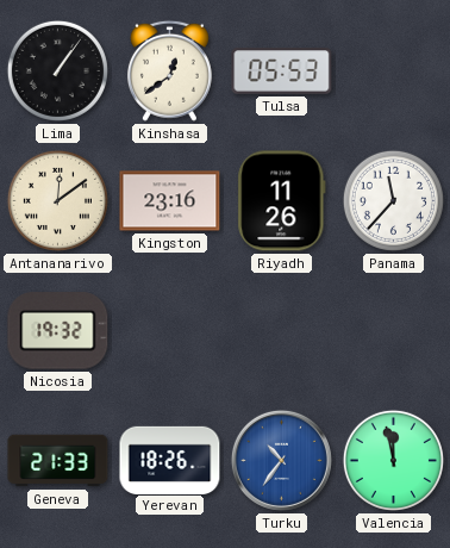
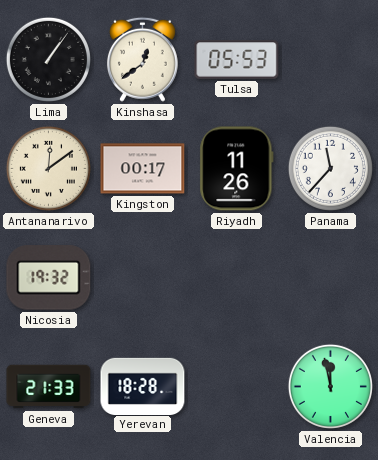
Kingston: 23:16 -> 00:17
Yerevan: 18:26 -> 18:28
Turku: 10:36 -> none
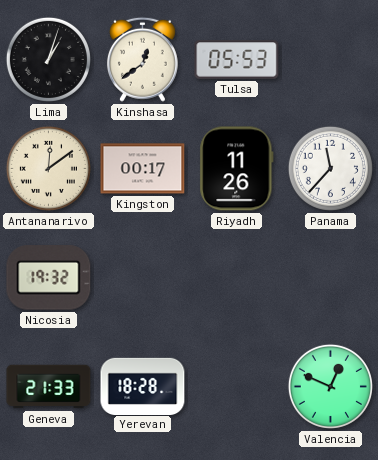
Lima: 1:06 -> 1:03
Valencia: 11:58 -> 12:49
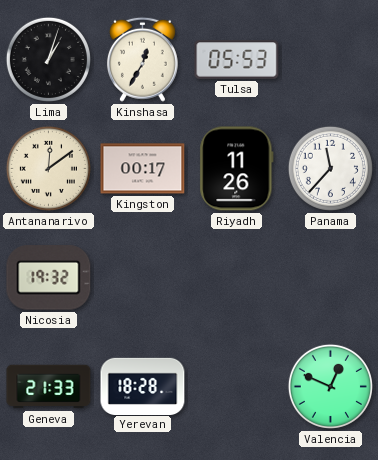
Kinshasa: 12:39 -> 12:35
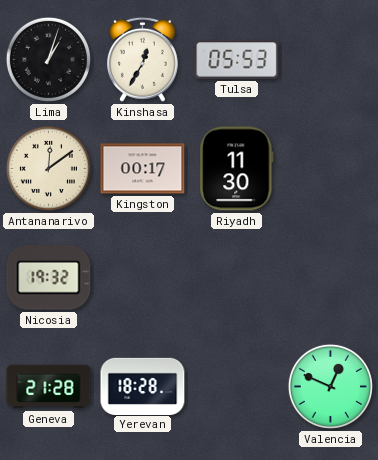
Riyadh: 11:26 -> 11:30
Panama: 11:37 -> none
Geneva: 21:33 -> 21:28
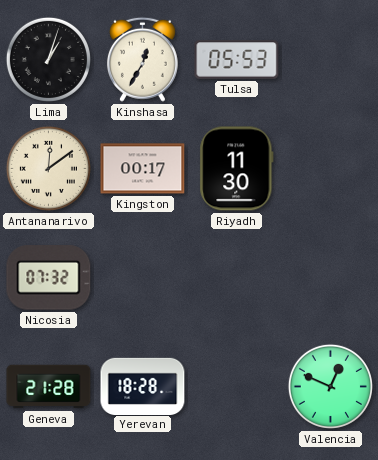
Nicosia: 19:32 -> 07:32
